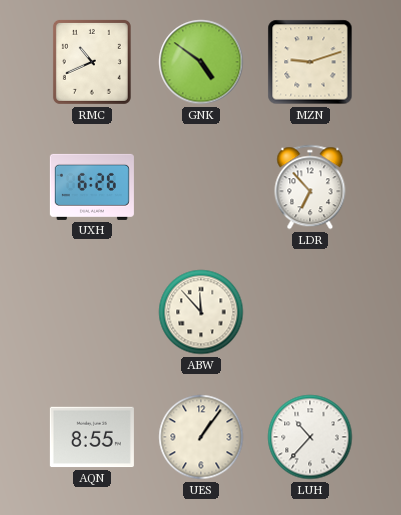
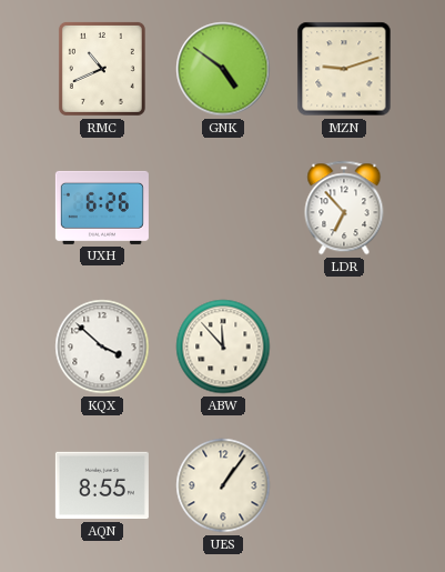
KQX: none -> 3:52
LUH: 10:37 -> none
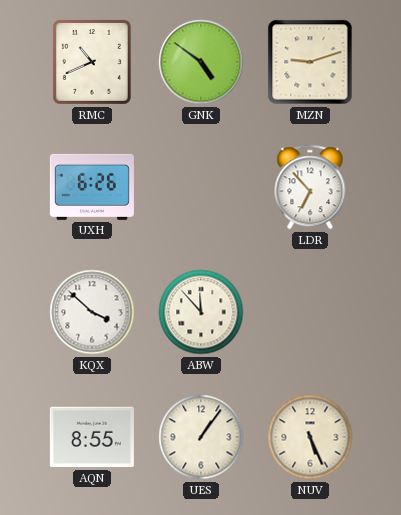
NUV: none -> 5:26
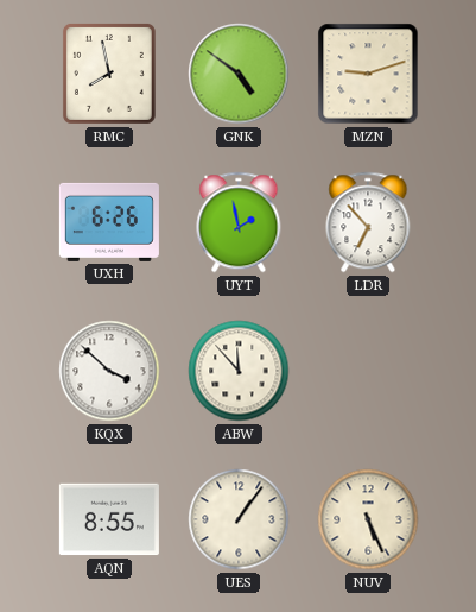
RMC: 10:41 -> 7:58
UYT: none -> 1:58
